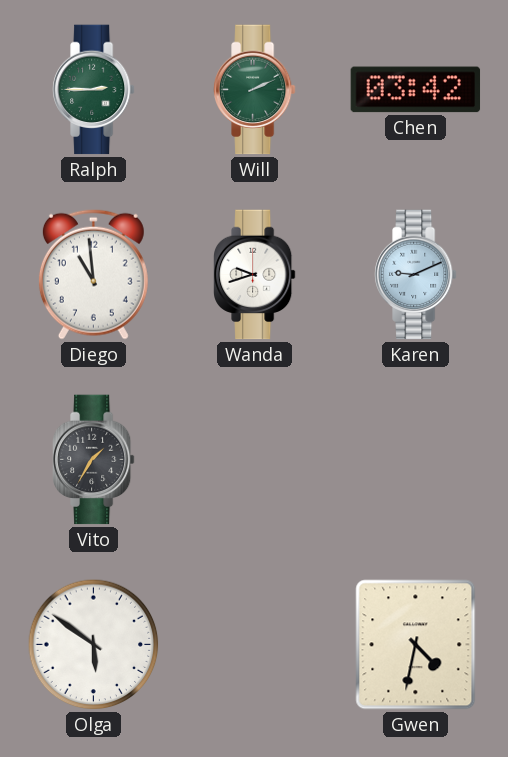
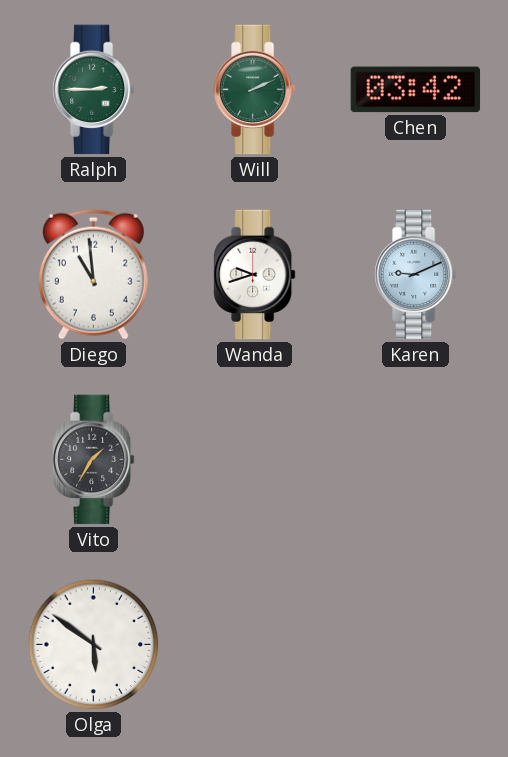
Gwen: 4:32 -> none
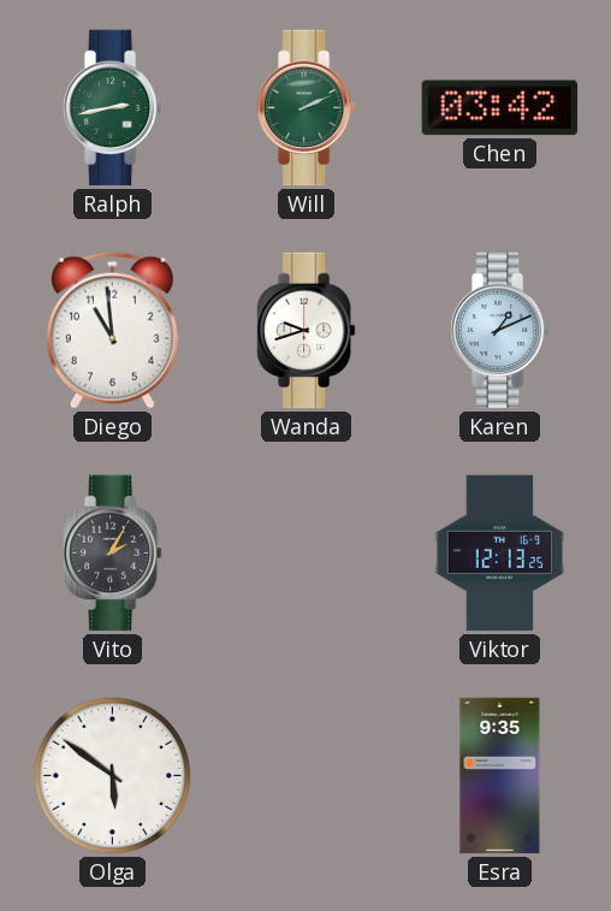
Ralph: 2:45 -> 2:43
Karen: 9:11 -> 1:11
Vito: 1:35 -> 2:05
Viktor: none -> 12:13
Esra: none -> 9:35
